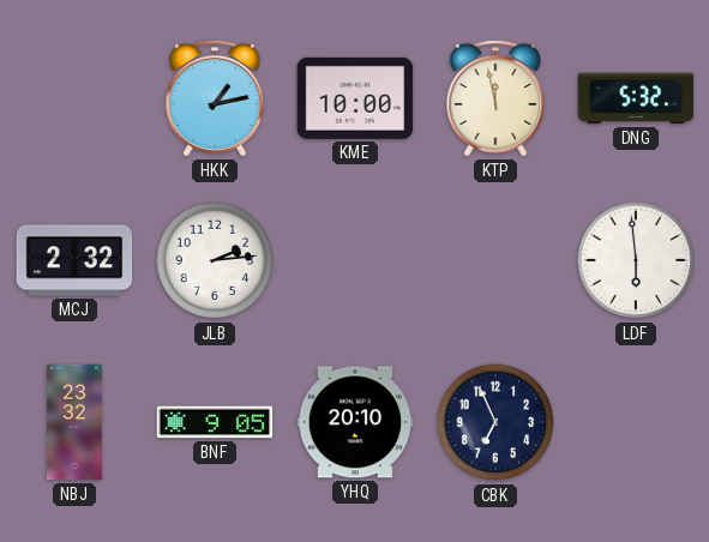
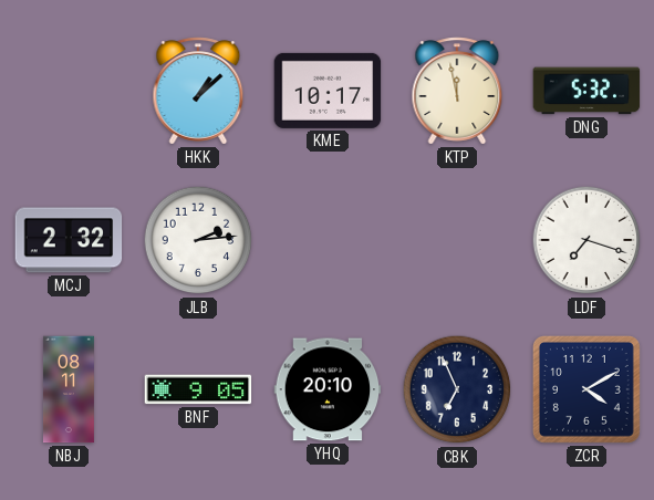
HKK: 1:13 -> 1:08
KME: 10:00 -> 10:17
LDF: 5:59 -> 7:18
NBJ: 23:32 -> 08:11
ZCR: none -> 4:10
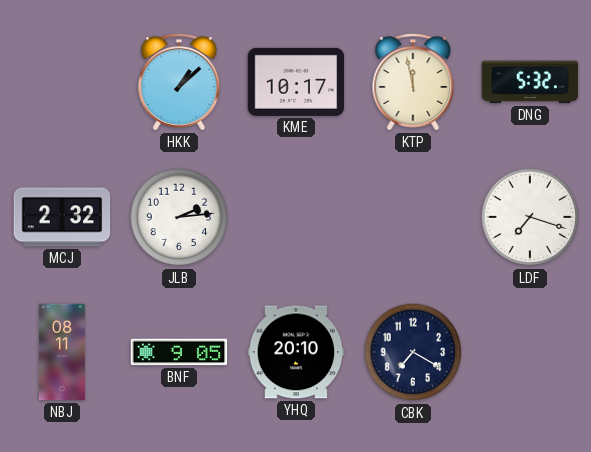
CBK: 6:56 -> 7:20
ZCR: 4:10 -> none
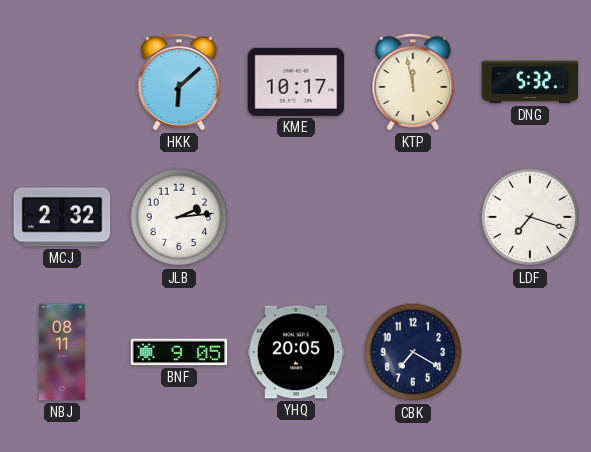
HKK: 1:08 -> 6:08
YHQ: 20:10 -> 20:05
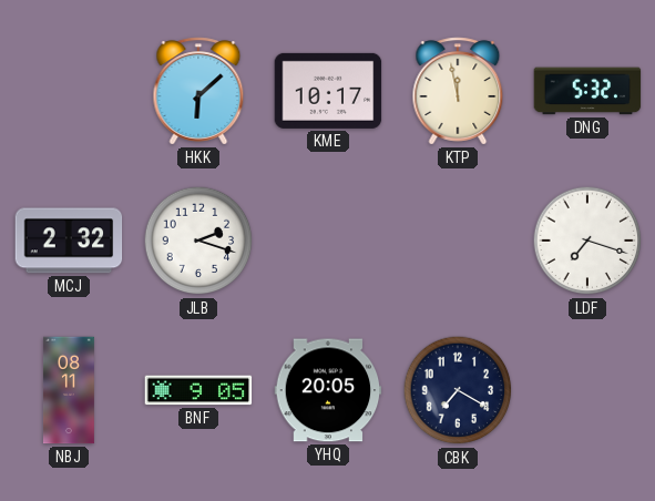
JLB: 2:14 -> 2:18
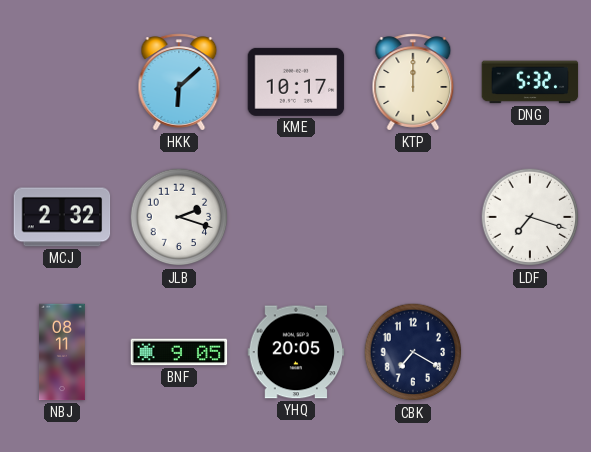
KTP: 11:58 -> 12:00
